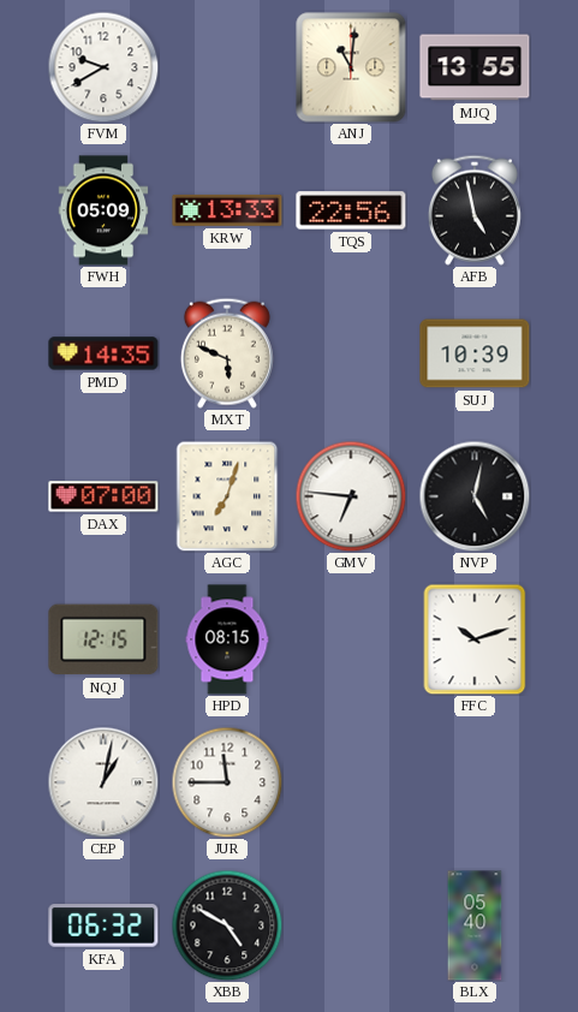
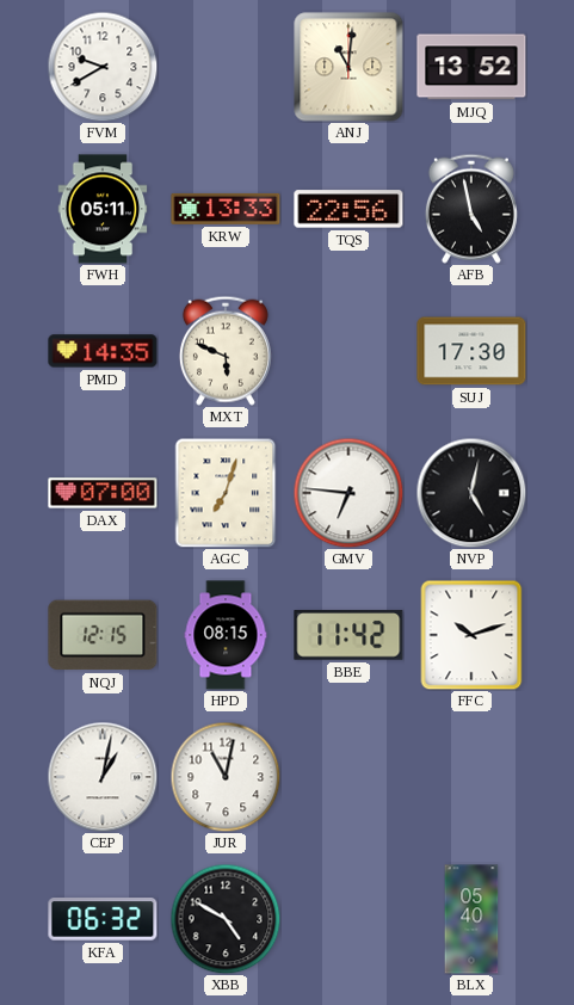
MJQ: 13:55 -> 13:52
FWH: 05:09 -> 05:11
SUJ: 10:39 -> 17:30
BBE: none -> 11:42
JUR: 11:45 -> 11:02
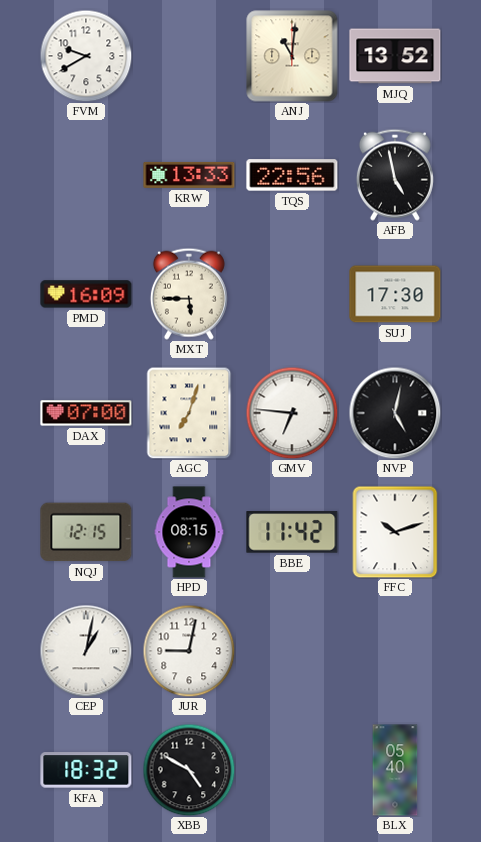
FWH: 05:11 -> none
PMD: 14:35 -> 16:09
MXT: 5:49 -> 5:45
JUR: 11:02 -> 9:02
KFA: 06:32 -> 18:32
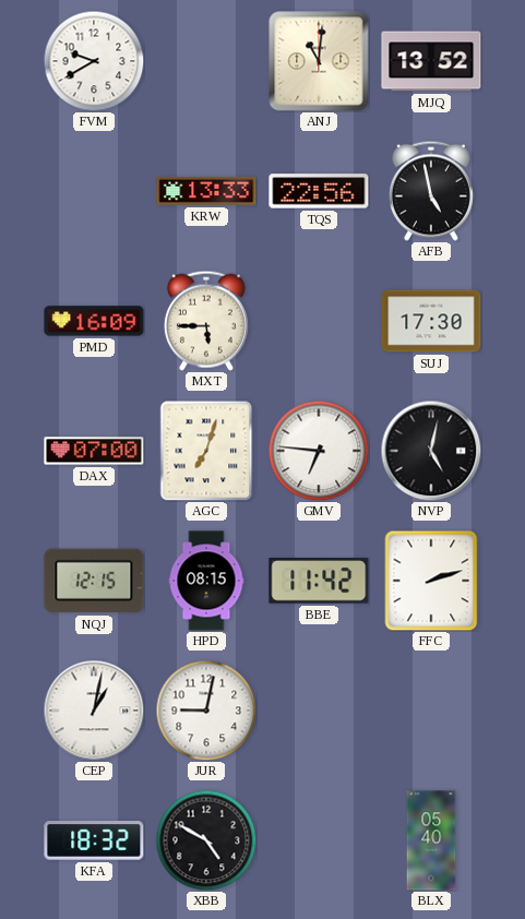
FFC: 10:12 -> 2:12
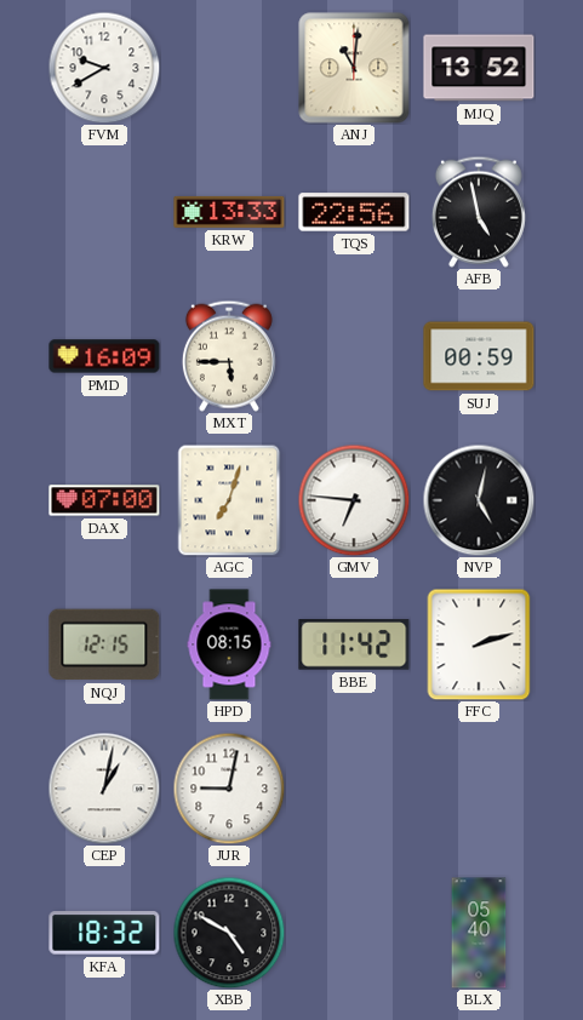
SUJ: 17:30 -> 00:59
